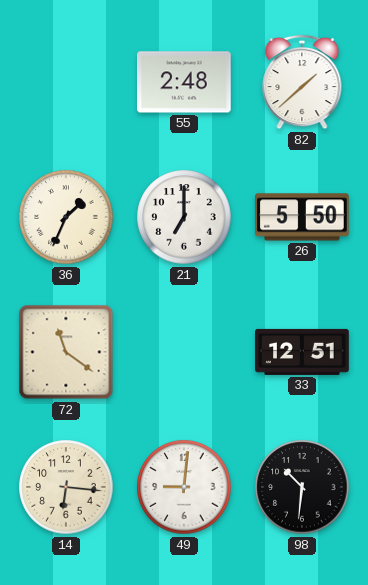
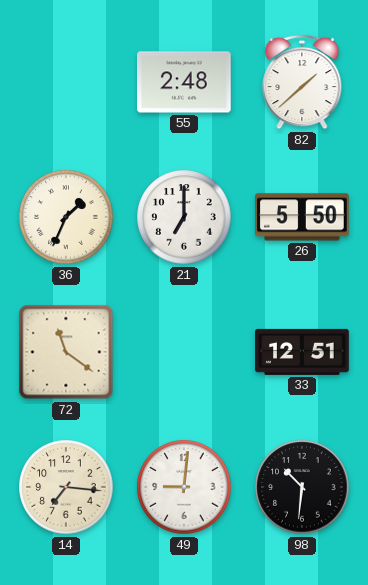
14: 6:16 -> 7:16
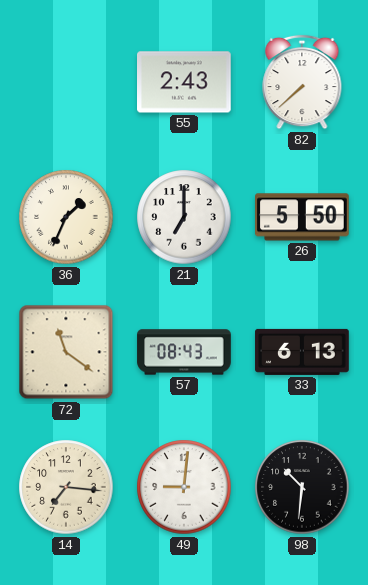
55: 2:48 -> 2:43
82: 1:38 -> 7:38
57: none -> 08:43
33: 12:51 -> 6:13
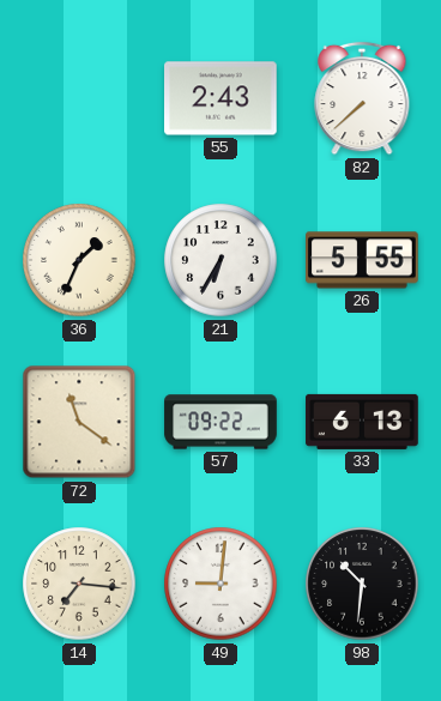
21: 7:00 -> 6:35
26: 5:50 -> 5:55
57: 08:43 -> 09:22
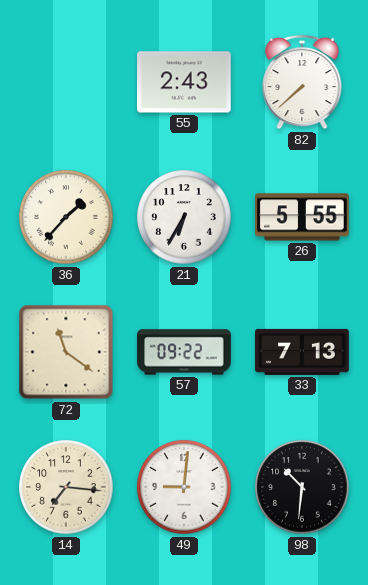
36: 1:34 -> 1:37
33: 6:13 -> 7:13
